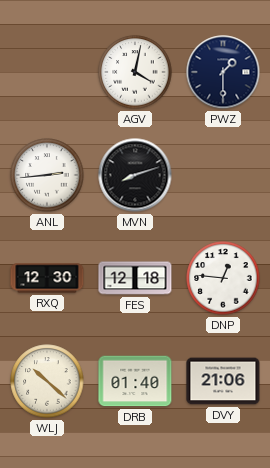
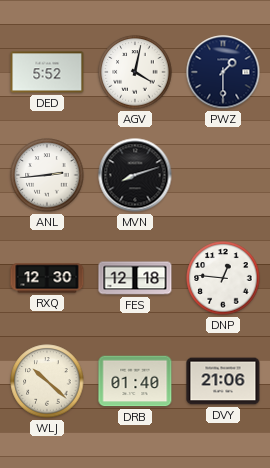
DED: none -> 5:52
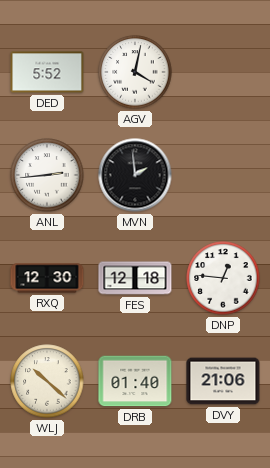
PWZ: 1:30 -> none
MVN: 8:12 -> 1:59
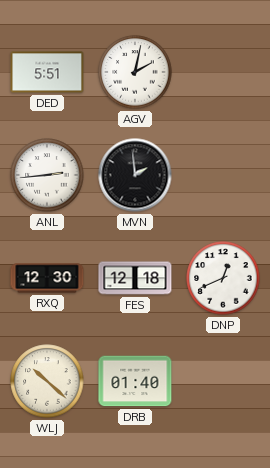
DED: 5:52 -> 5:51
AGV: 4:02 -> 2:02
DNP: 12:46 -> 12:41
DVY: 21:06 -> none
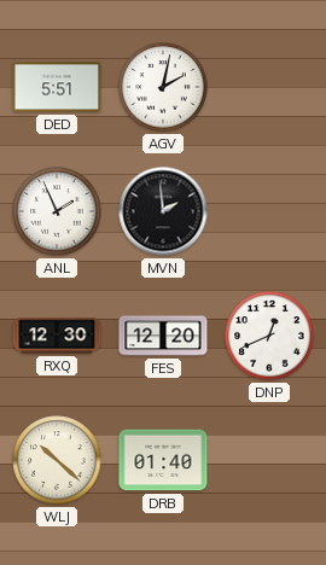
ANL: 2:44 -> 1:56
FES: 12:18 -> 12:20
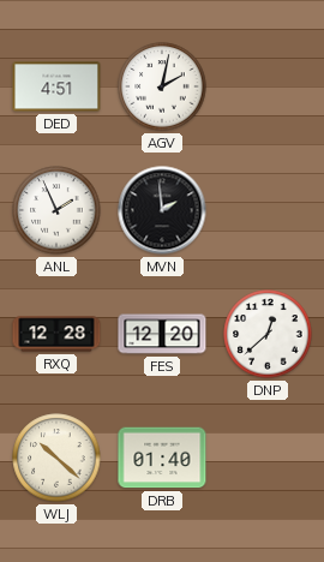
DED: 5:51 -> 4:51
RXQ: 12:30 -> 12:28
DNP: 12:41 -> 12:38
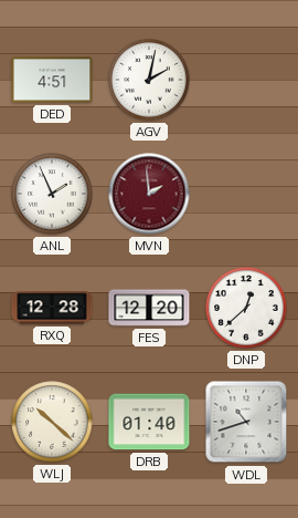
MVN dial: black -> burgundy
WDL: none -> 10:42
